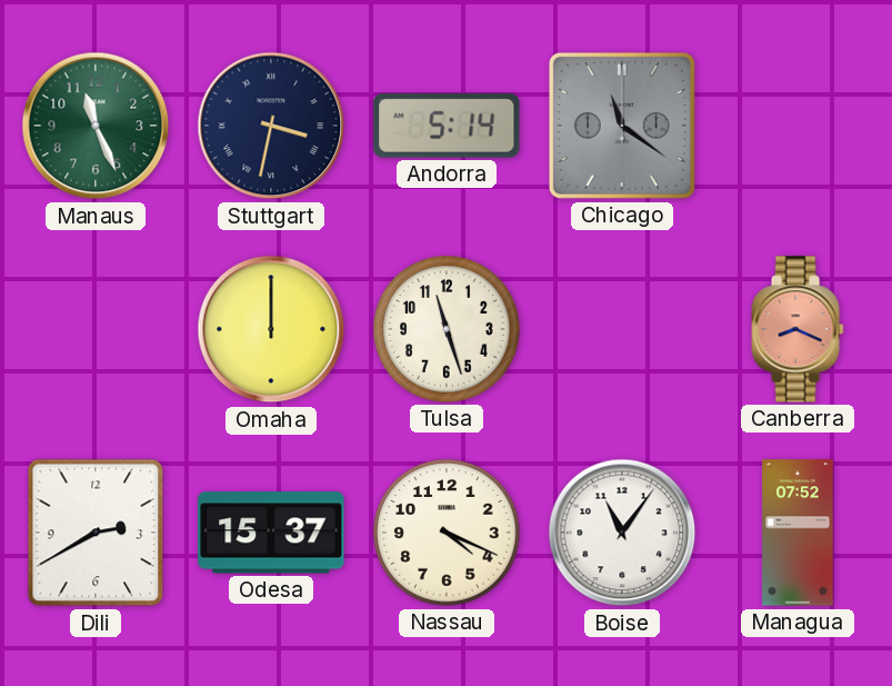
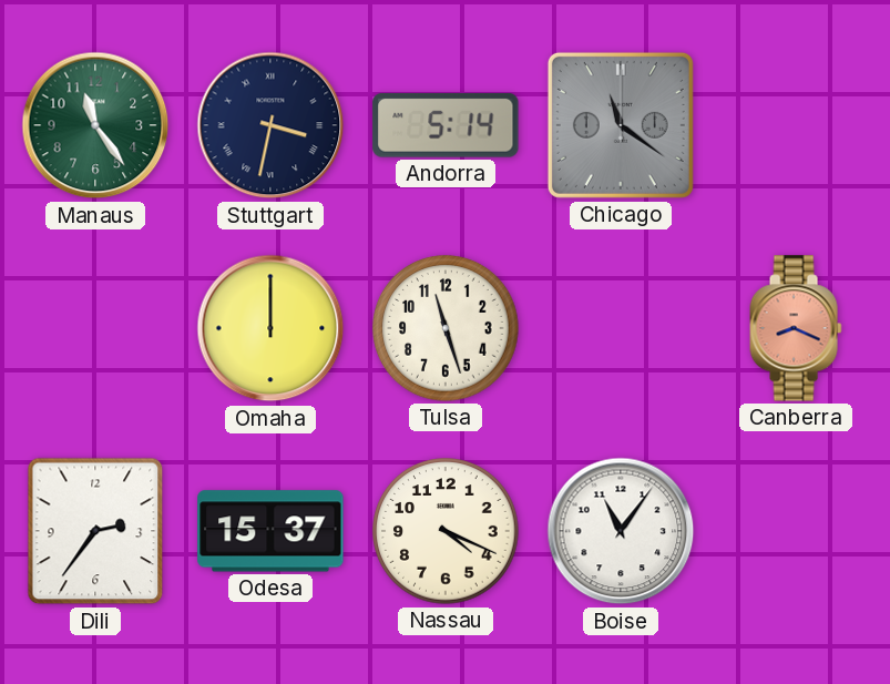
Manaus: 11:26 -> 11:24
Dili: 2:40 -> 2:36
Managua: 07:52 -> none
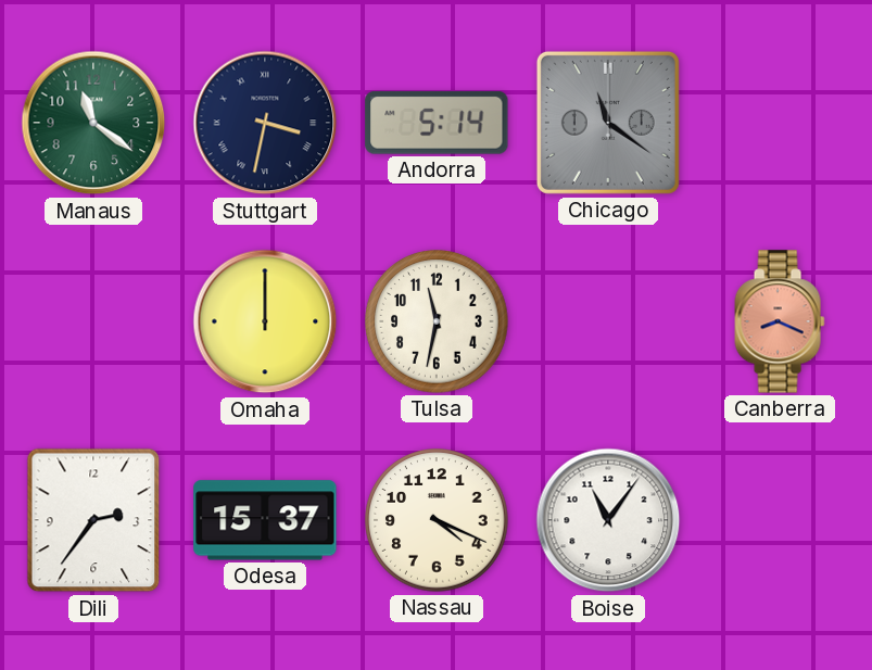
Manaus: 11:24 -> 11:21
Tulsa: 11:27 -> 11:32
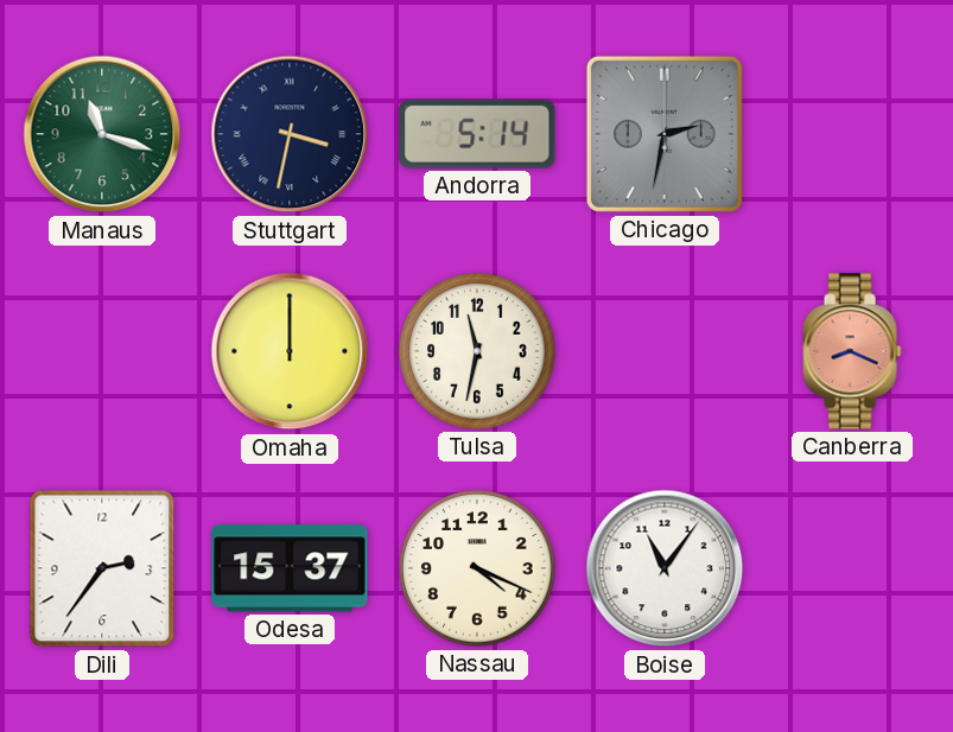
Manaus: 11:21 -> 11:18
Chicago: 11:21 -> 2:32
